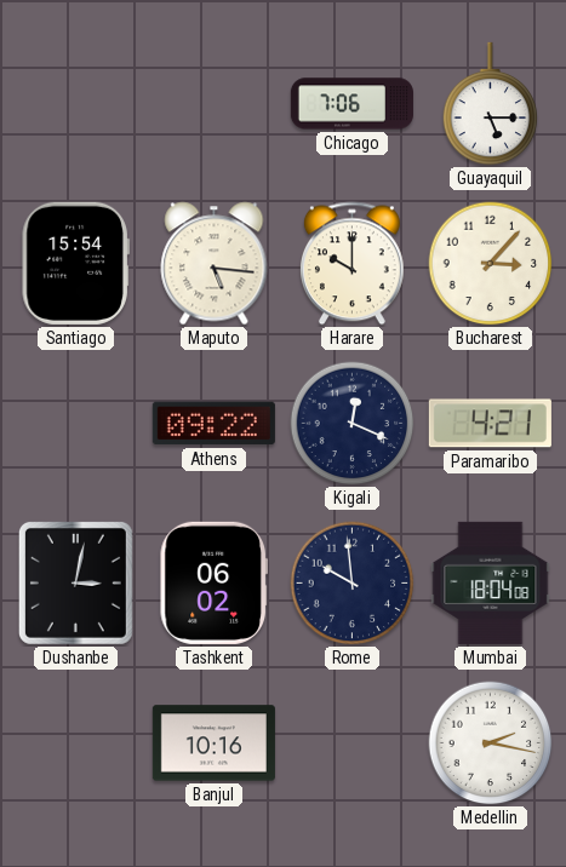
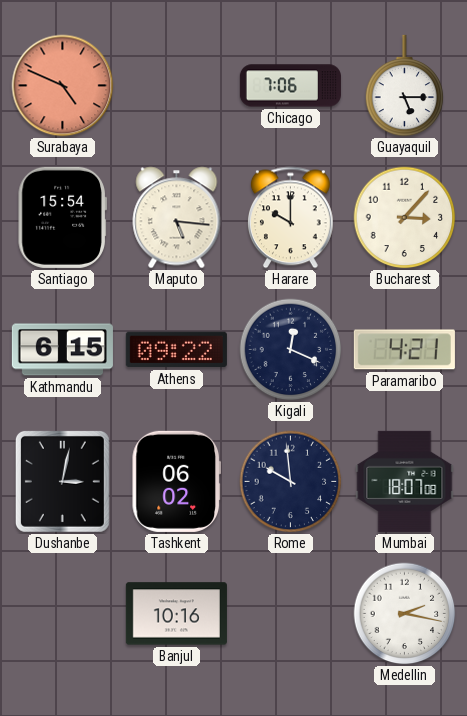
Surabaya: none -> 4:49
Kathmandu: none -> 6:15
Mumbai: 18:04 -> 18:07
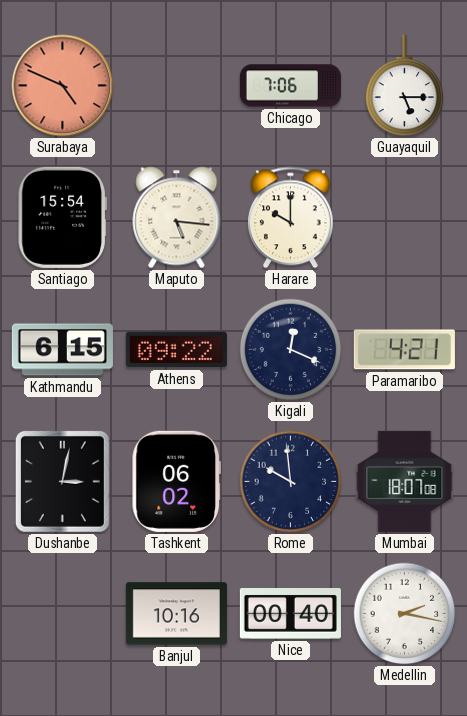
Bucharest: 3:07 -> none
Nice: none -> 00:40
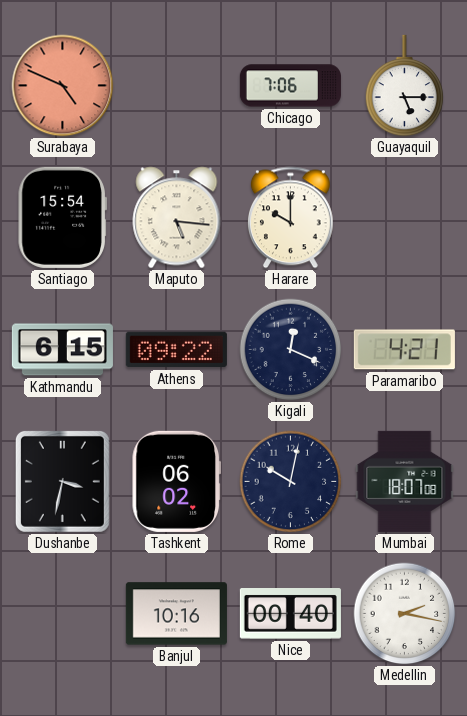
Dushanbe: 3:02 -> 3:32
Rome: 9:59 -> 10:02
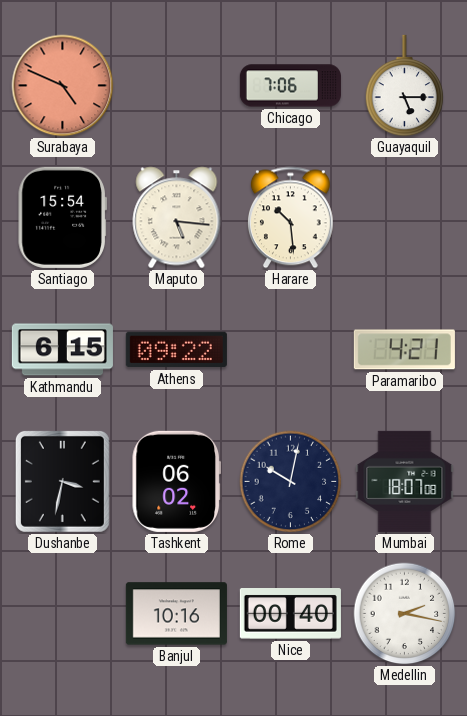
Harare: 10:00 -> 10:29
Kigali: 12:19 -> none
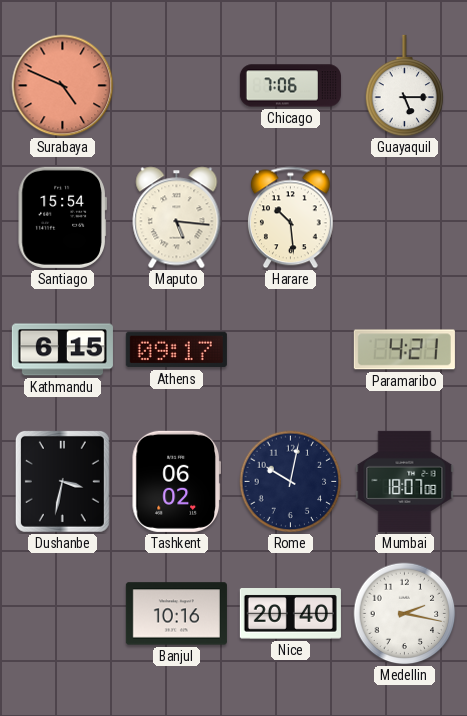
Athens: 09:22 -> 09:17
Nice: 00:40 -> 20:40
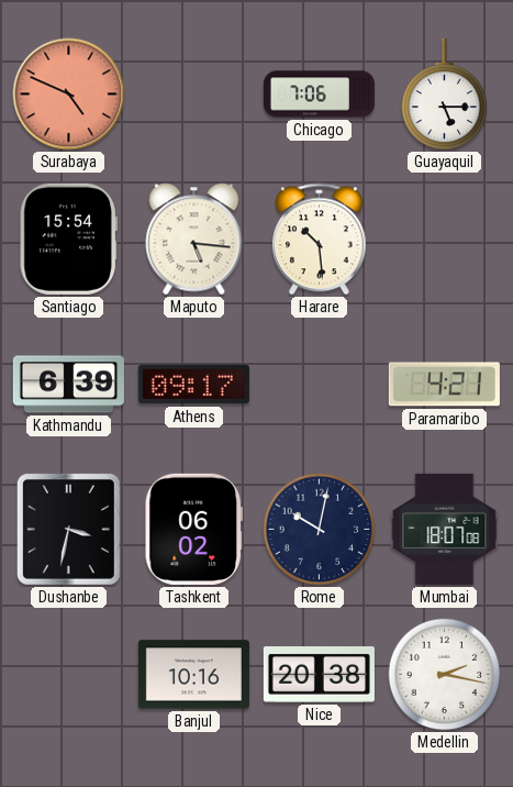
Kathmandu: 6:15 -> 6:39
Nice: 20:40 -> 20:38
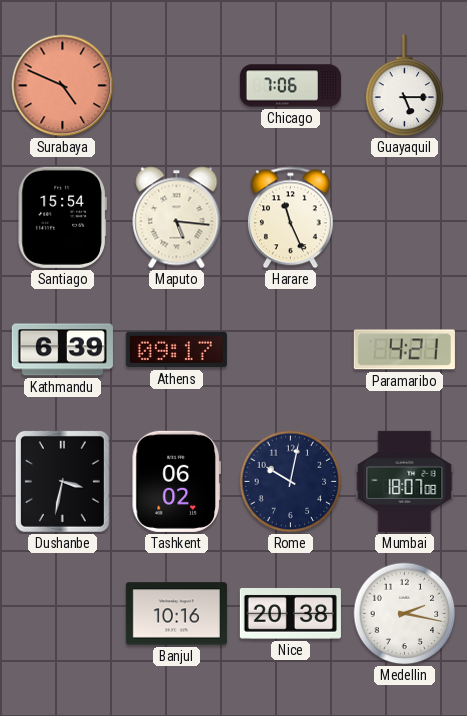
Harare: 10:29 -> 11:26
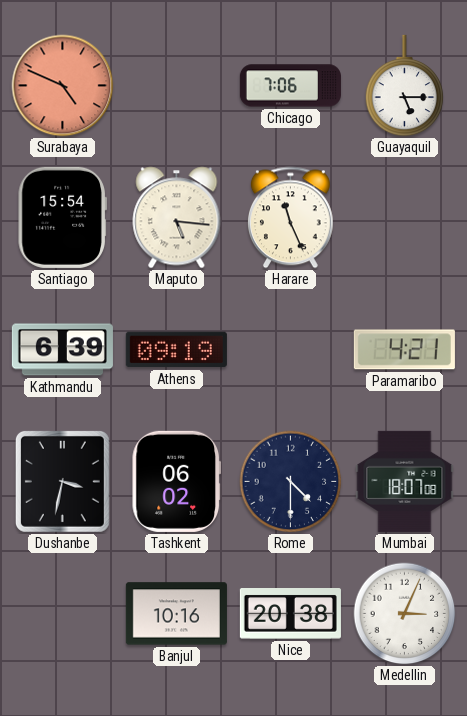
Athens: 09:17 -> 09:19
Rome: 10:02 -> 4:30
Medellin: 2:17 -> 3:04
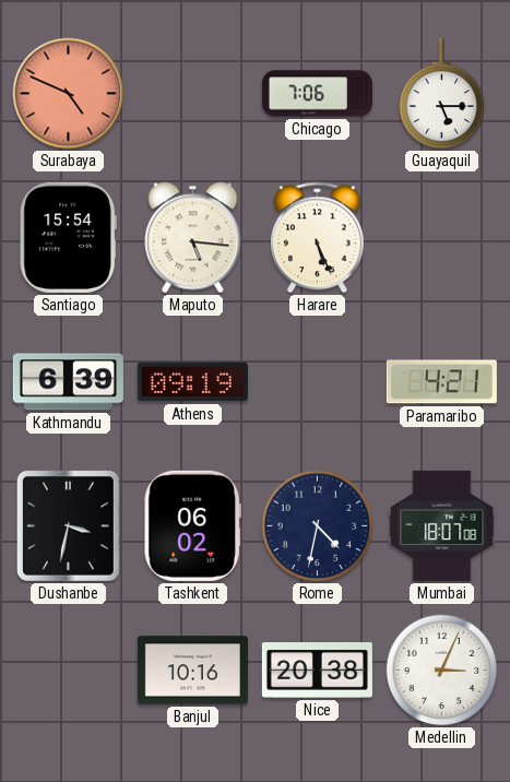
Harare: 11:26 -> 5:26
Rome: 4:30 -> 4:32
